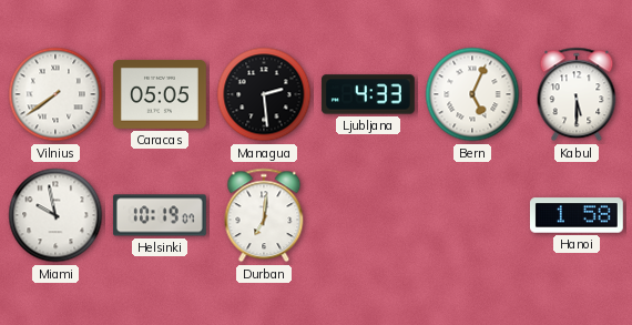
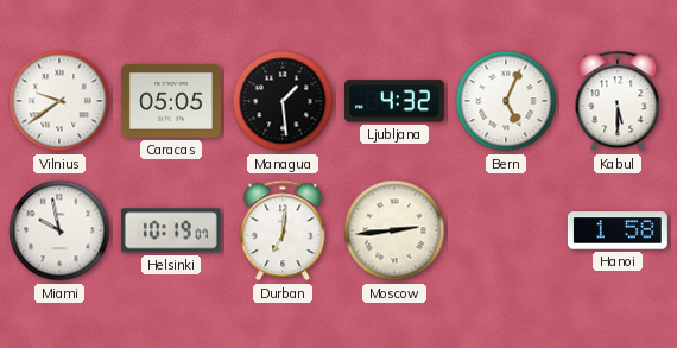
Vilnius: 7:39 -> 9:39
Managua: 2:29 -> 1:29
Ljubljana: 4:33 -> 4:32
Moscow: none -> 2:44
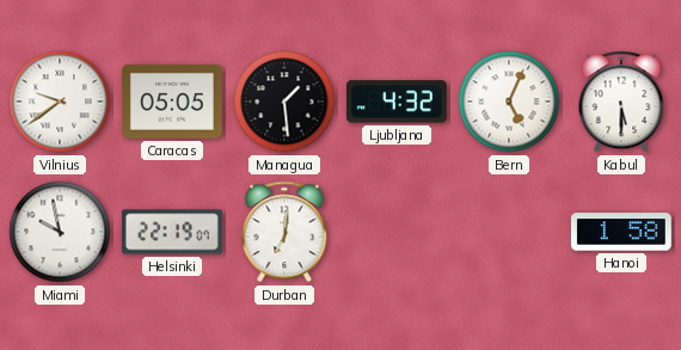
Helsinki: 10:19 -> 22:19
Moscow: 2:44 -> none
